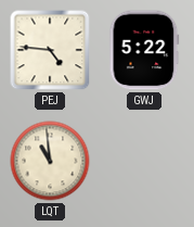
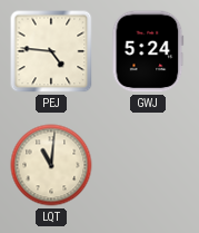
GWJ: 5:22 -> 5:24
LQT: 10:59 -> 11:01
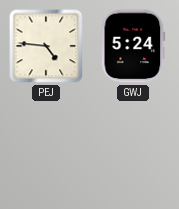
LQT: 11:01 -> none
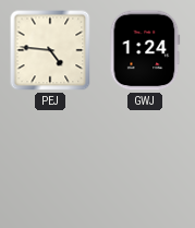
GWJ: 5:24 -> 1:24
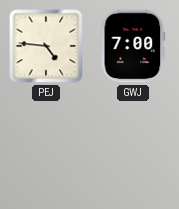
GWJ: 1:24 -> 7:00
